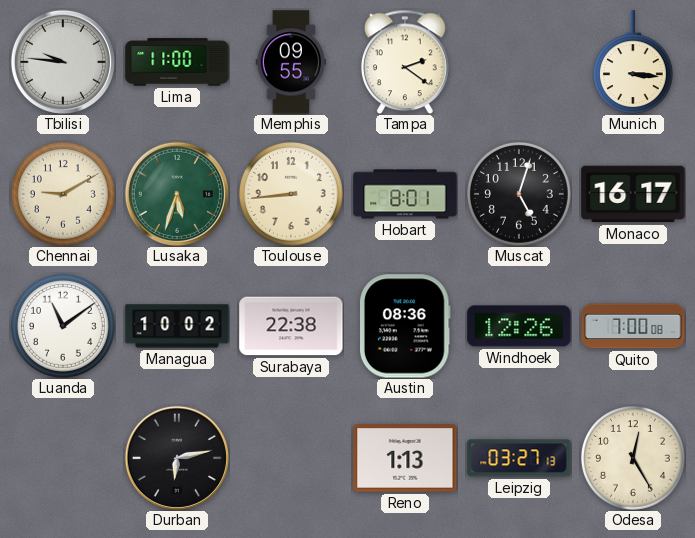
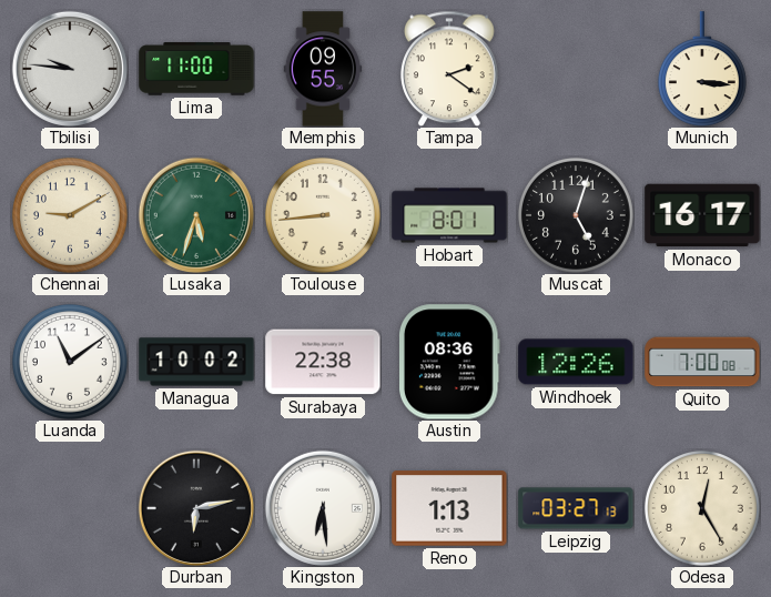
Kingston: none -> 6:29
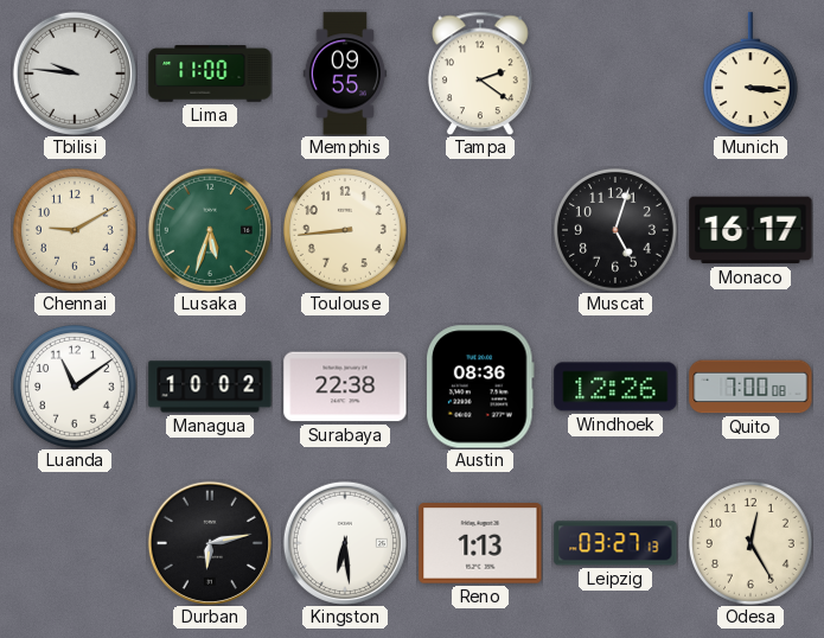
Hobart: 8:01 -> none
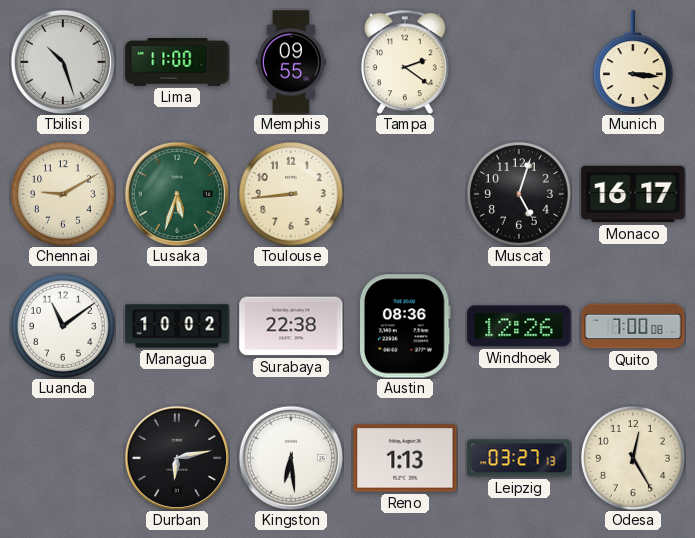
Tbilisi: 9:46 -> 10:27
